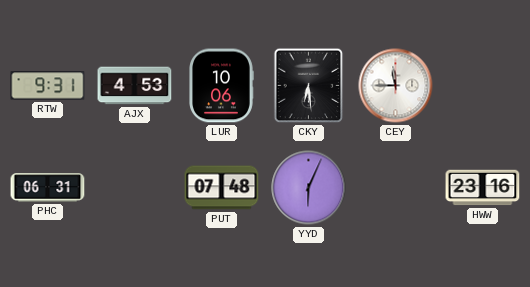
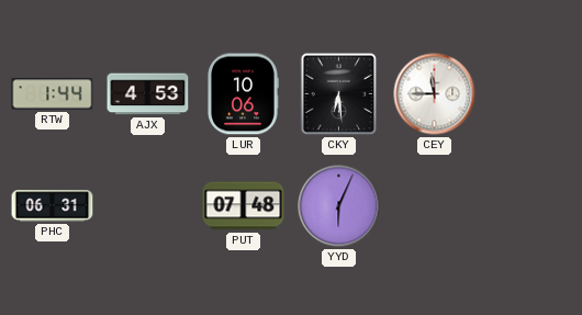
RTW: 9:31 -> 1:44
HWW: 23:16 -> none
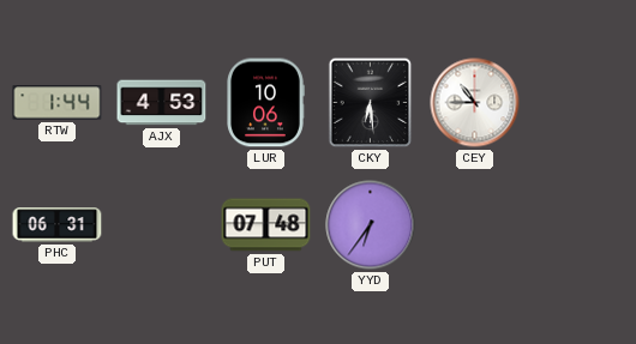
CEY: 11:45 -> 10:45
YYD: 6:04 -> 6:36
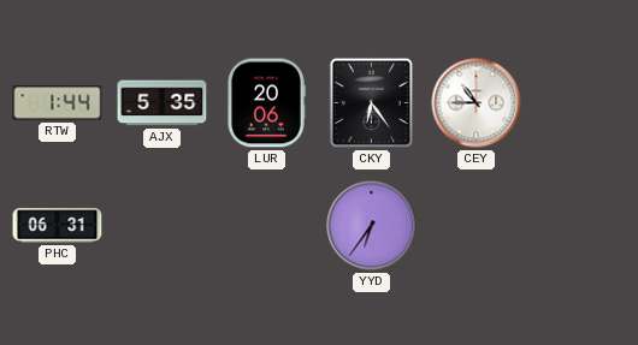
AJX: 4:53 -> 5:35
LUR: 10:06 -> 20:06
CKY: 6:29 -> 6:24
PUT: 07:48 -> none
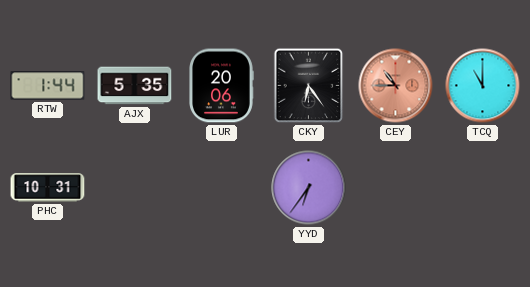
CEY dial: white -> salmon
TCQ: none -> 11:00
PHC: 06:31 -> 10:31
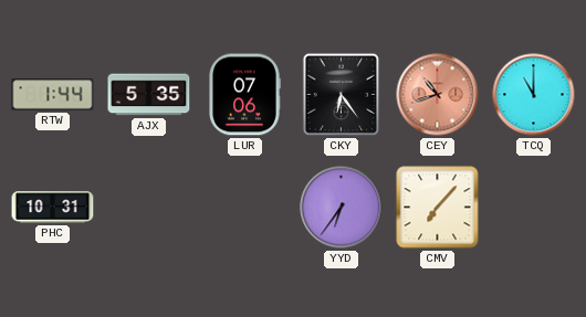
LUR: 20:06 -> 07:06
CEY: 10:45 -> 10:42
CMV: none -> 7:07
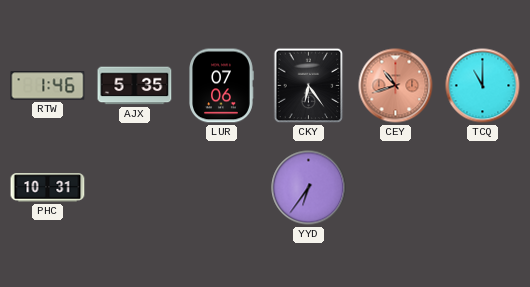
RTW: 1:44 -> 1:46
CMV: 7:07 -> none
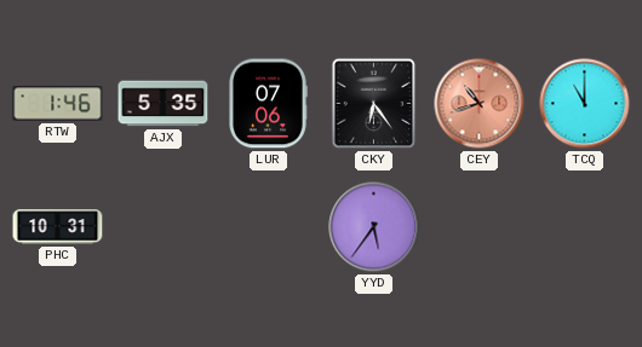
YYD: 6:36 -> 5:36
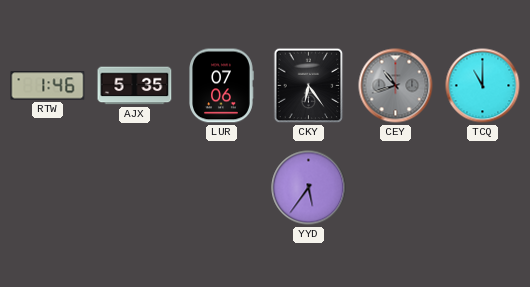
CEY dial: salmon -> grey
PHC: 10:31 -> none
